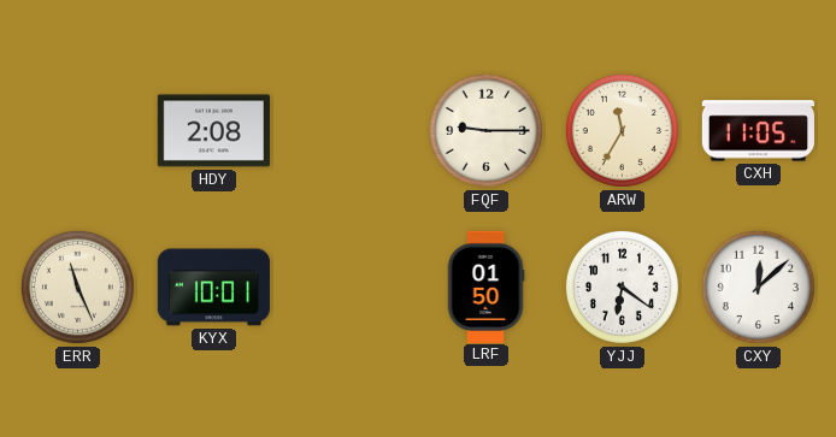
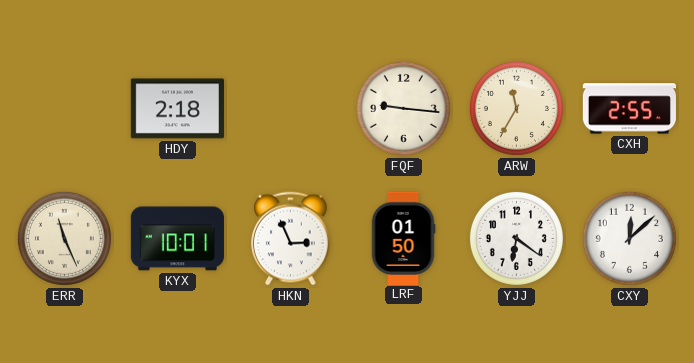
HDY: 2:08 -> 2:18
FQF: 9:15 -> 9:16
CXH: 11:05 -> 2:55
HKN: none -> 2:56
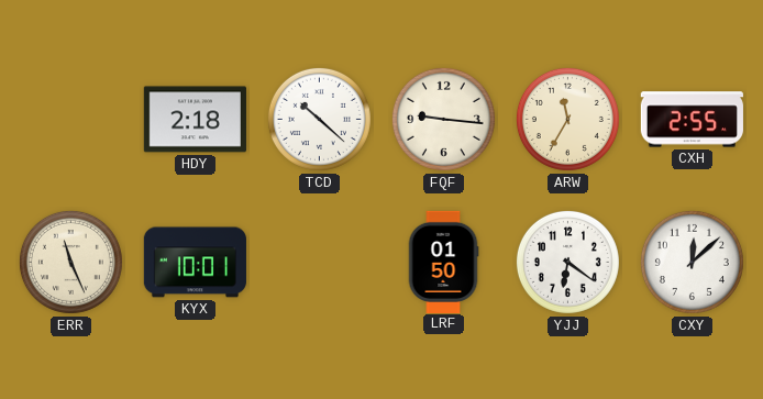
TCD: none -> 10:22
HKN: 2:56 -> none
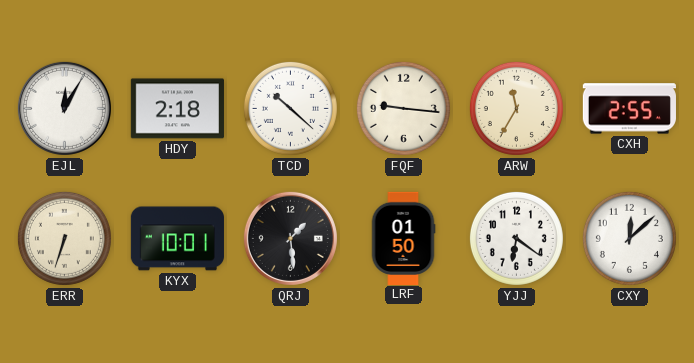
EJL: none -> 12:05
ERR: 11:26 -> 6:33
QRJ: none -> 1:29
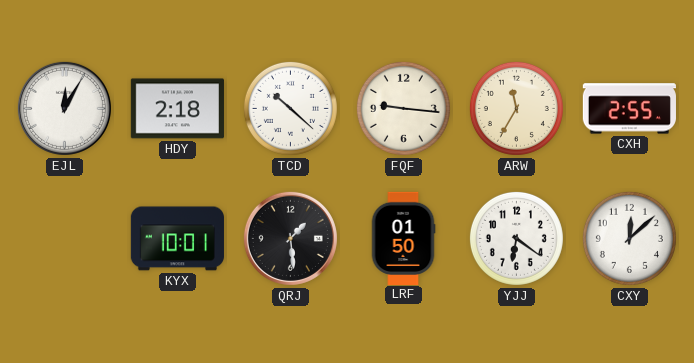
ERR: 6:33 -> none
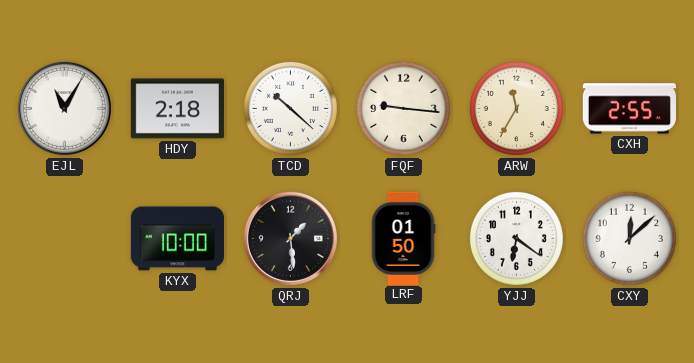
EJL: 12:05 -> 11:05
KYX: 10:01 -> 10:00
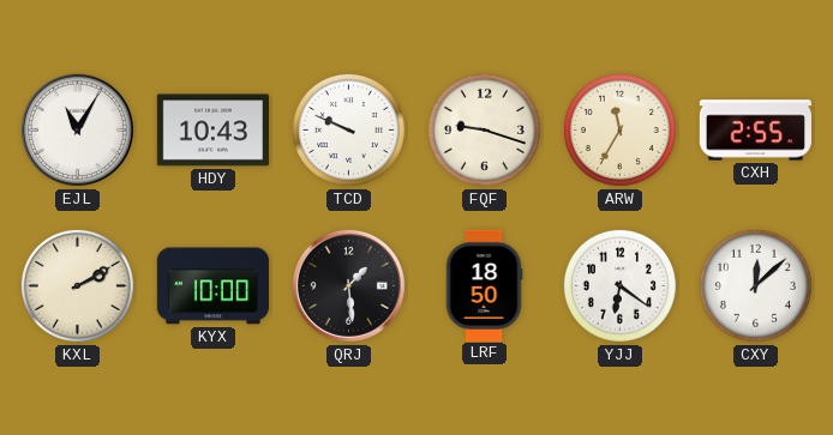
HDY: 2:18 -> 10:43
TCD: 10:22 -> 9:49
FQF: 9:16 -> 9:18
KXL: none -> 2:10
LRF: 01:50 -> 18:50
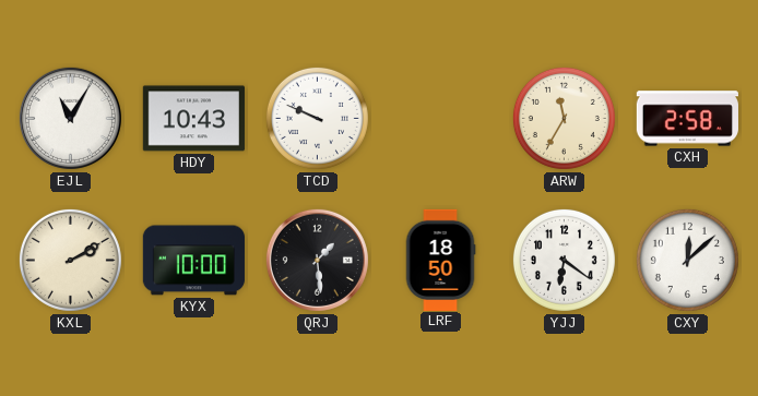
FQF: 9:18 -> none
CXH: 2:55 -> 2:58
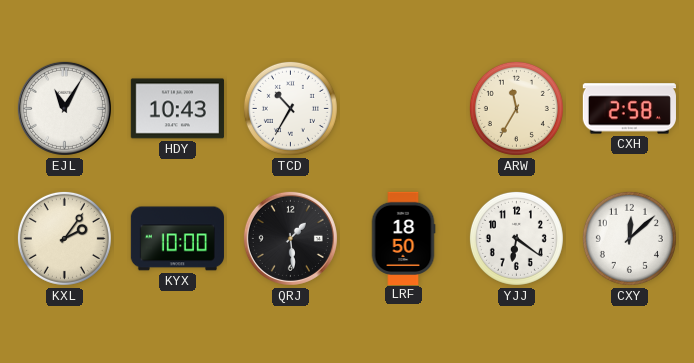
TCD: 9:49 -> 10:35
KXL: 2:10 -> 2:06
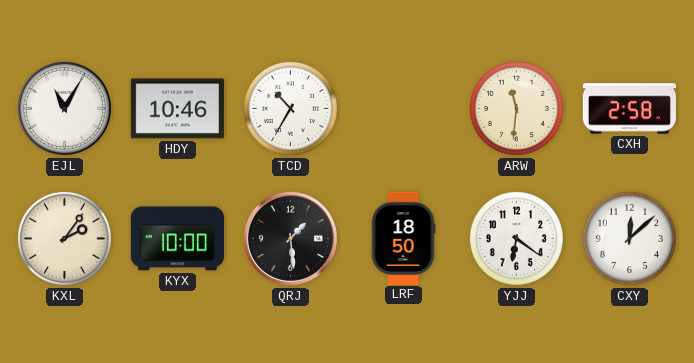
HDY: 10:43 -> 10:46
ARW: 11:35 -> 11:31
